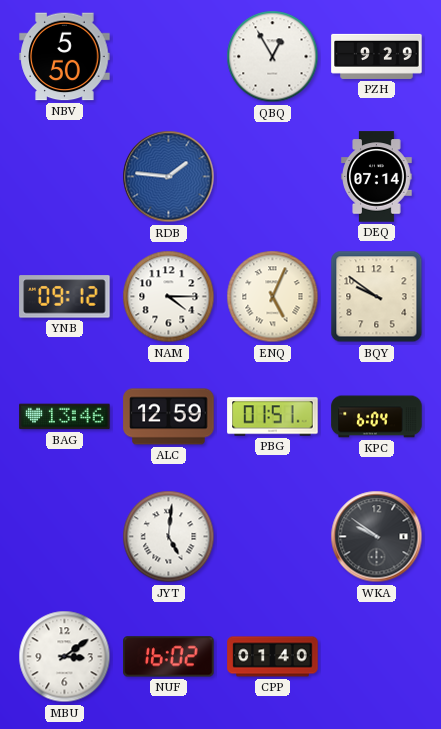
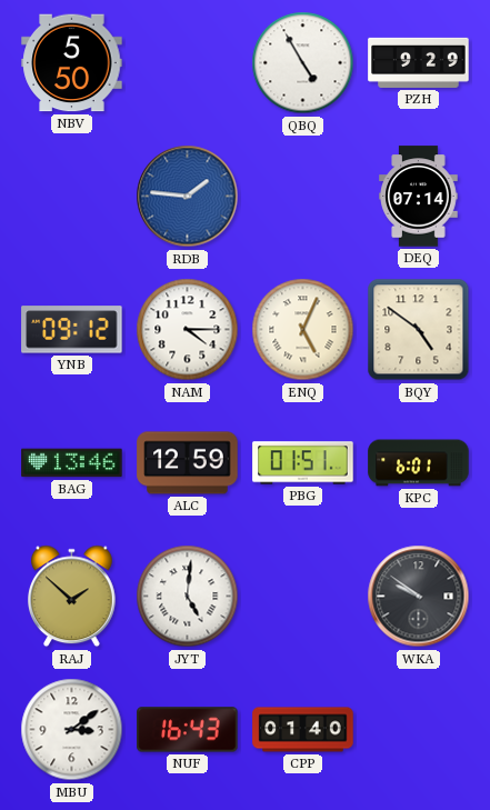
QBQ: 12:55 -> 4:55
BQY: 9:51 -> 4:51
KPC: 6:04 -> 6:01
RAJ: none -> 1:52
NUF: 16:02 -> 16:43
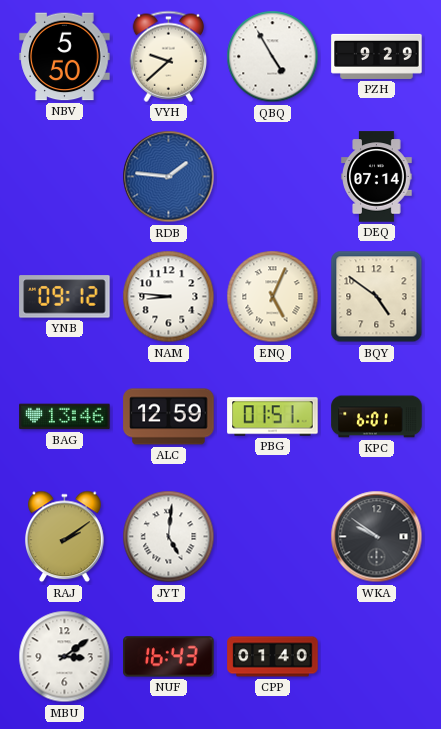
VYH: none -> 9:38
NAM: 4:15 -> 8:46
RAJ: 1:52 -> 2:09
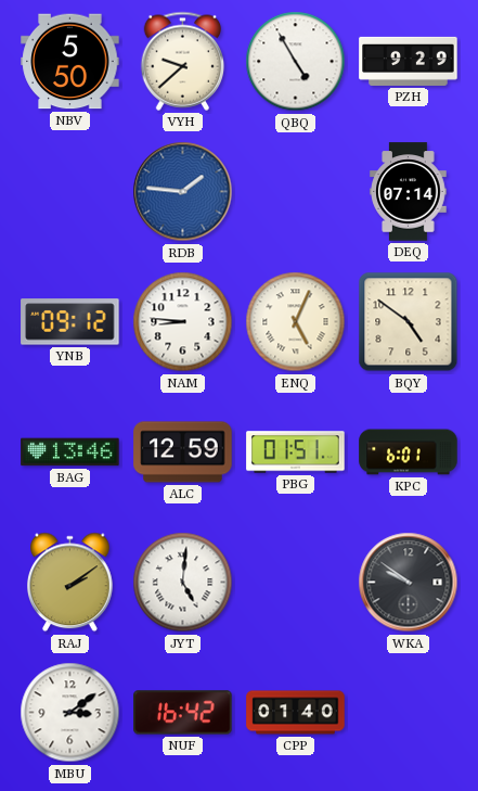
NUF: 16:43 -> 16:42
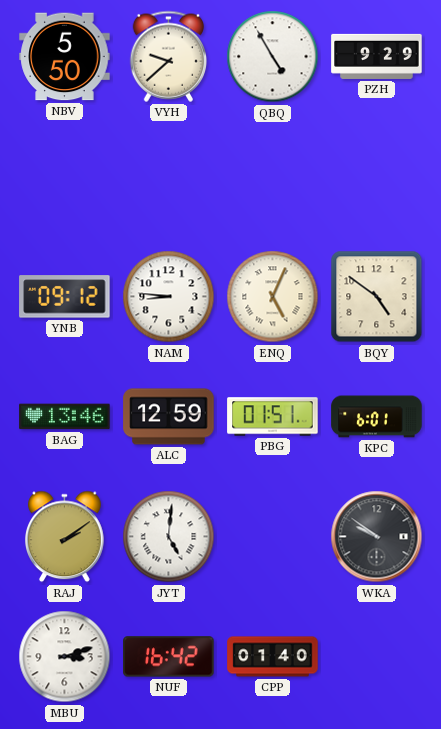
RDB: 1:46 -> none
DEQ: 07:14 -> none
MBU: 3:09 -> 3:12
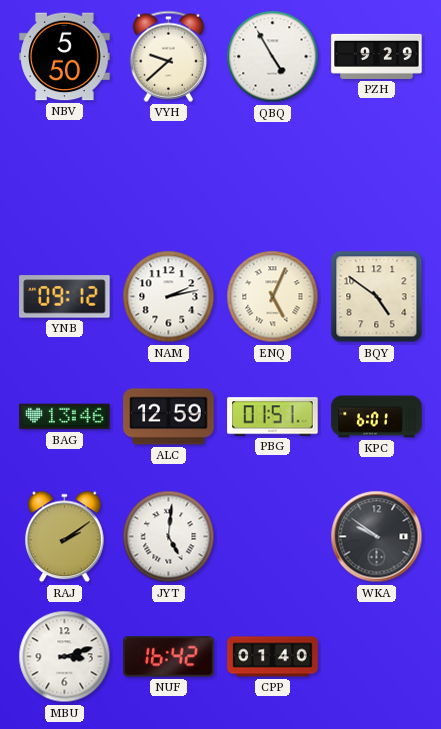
NAM: 8:46 -> 2:13
